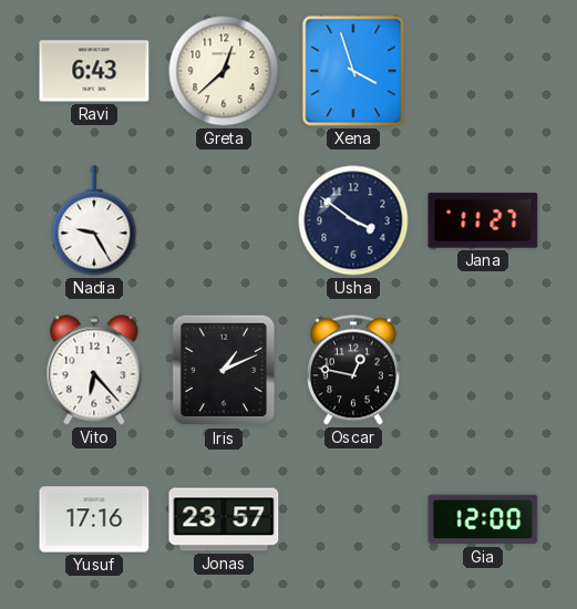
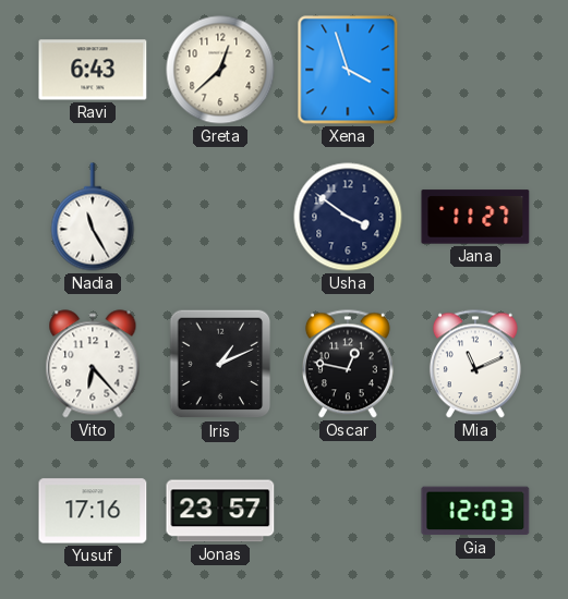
Nadia: 9:25 -> 11:25
Mia: none -> 11:11
Gia: 12:00 -> 12:03
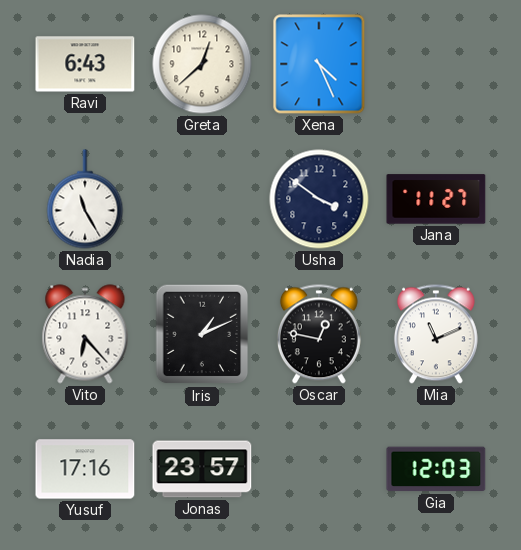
Xena: 3:57 -> 4:26
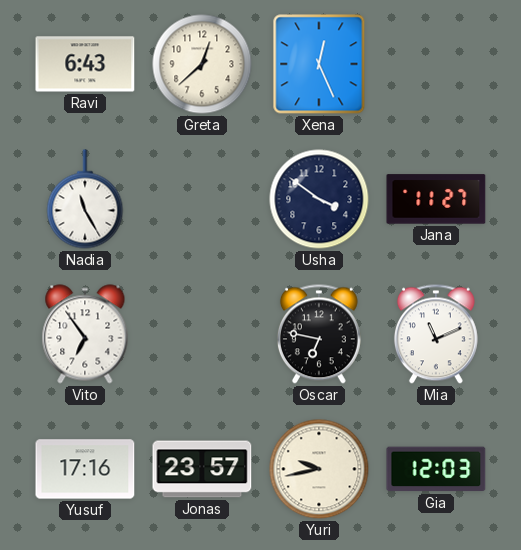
Xena: 4:26 -> 12:26
Vito: 6:23 -> 6:54
Iris: 1:11 -> none
Oscar: 12:47 -> 6:47
Yuri: none -> 9:43
